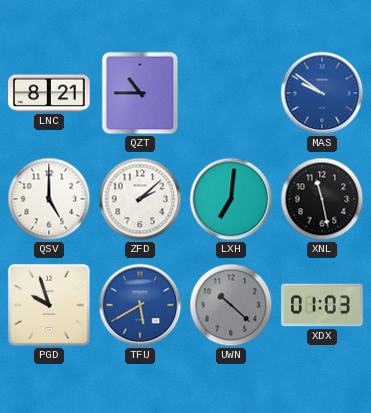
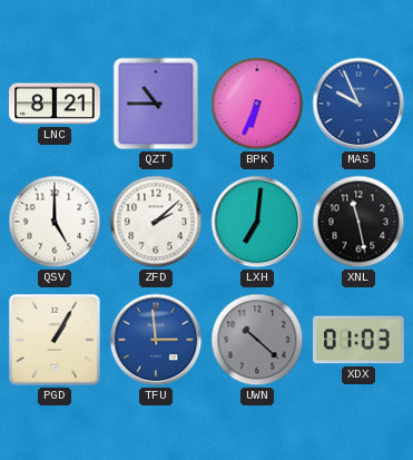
BPK: none -> 6:34
MAS: 9:51 -> 9:56
PGD: 9:57 -> 1:05
TFU: 5:40 -> 2:59
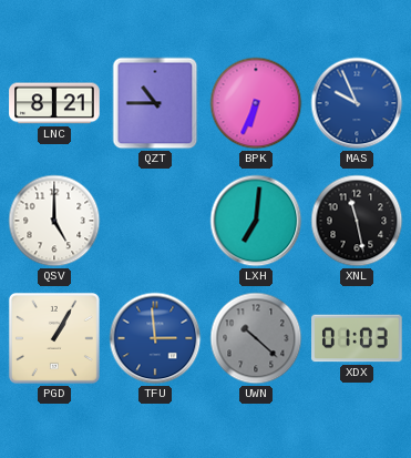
ZFD: 2:08 -> none
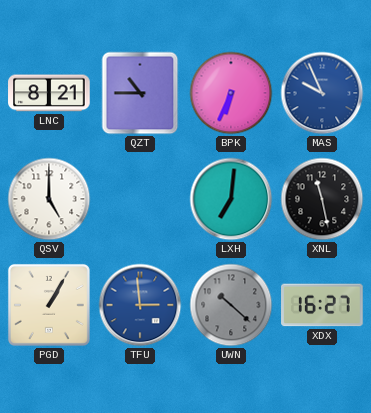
XDX: 01:03 -> 16:27
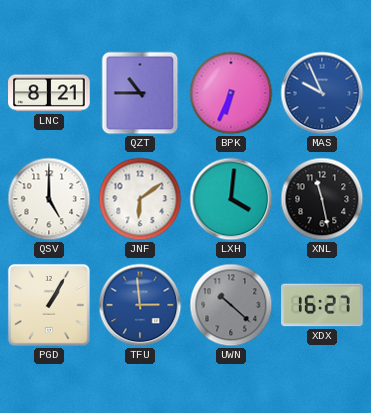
JNF: none -> 6:09
LXH: 7:01 -> 4:01
